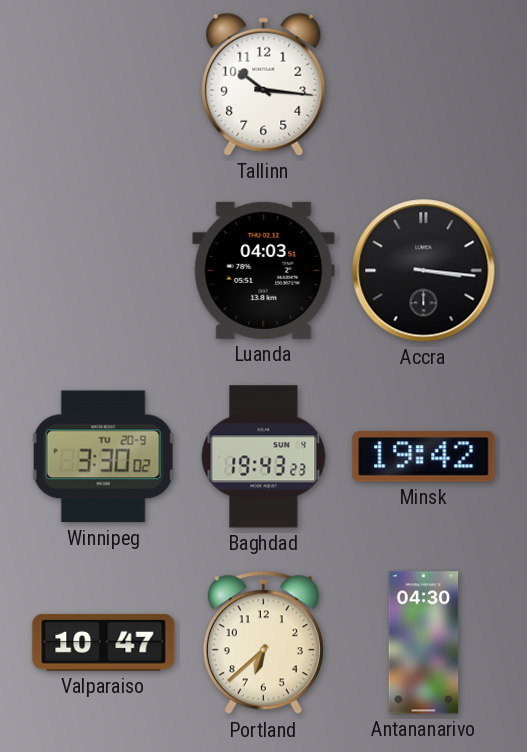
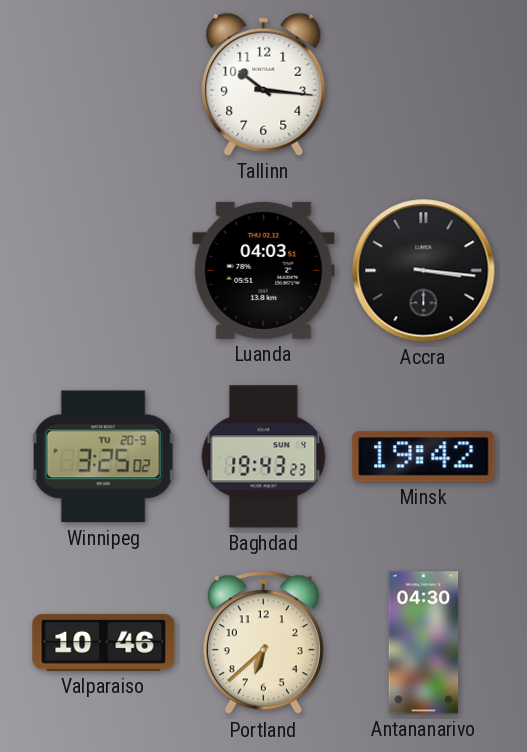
Winnipeg: 3:30 -> 3:25
Valparaiso: 10:47 -> 10:46
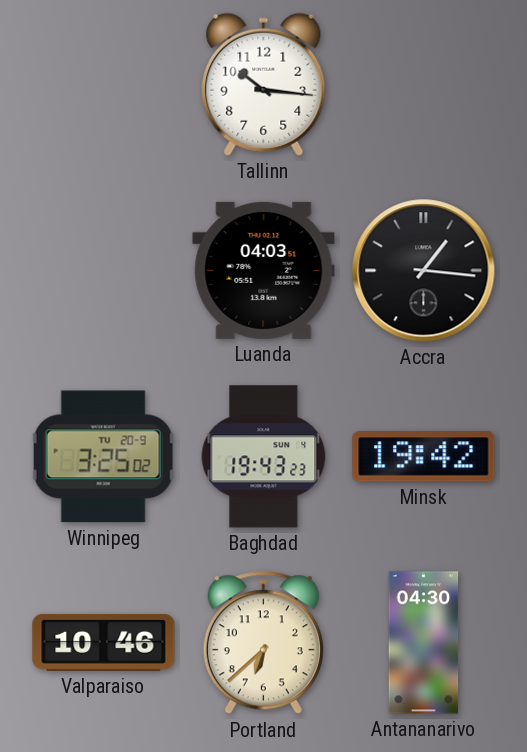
Accra: 3:16 -> 1:16
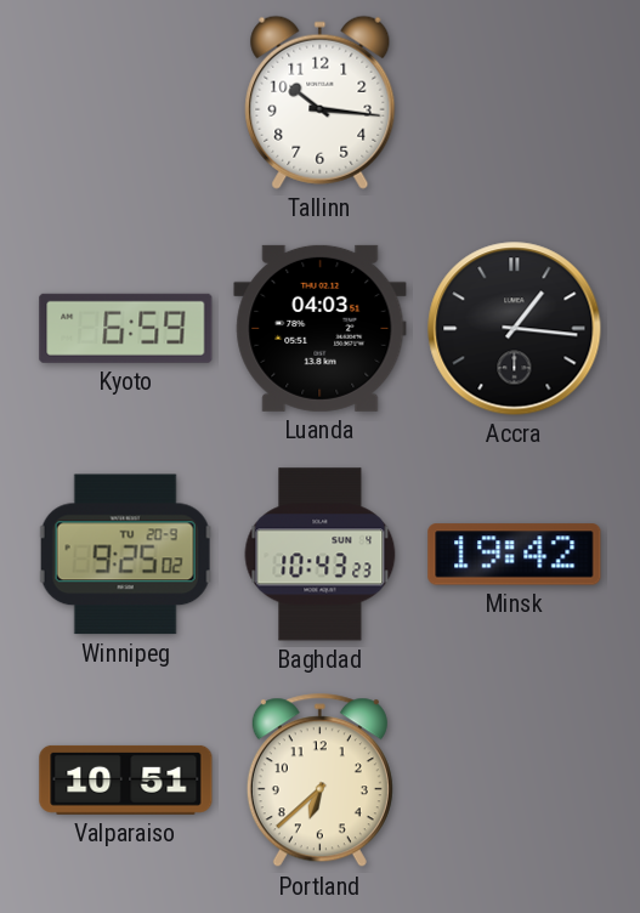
Kyoto: none -> 6:59
Winnipeg: 3:25 -> 9:25
Baghdad: 19:43 -> 10:43
Valparaiso: 10:46 -> 10:51
Antananarivo: 04:30 -> none
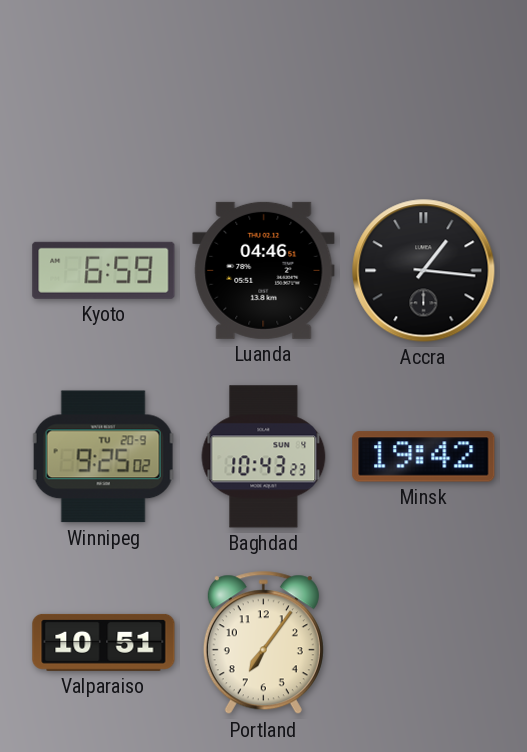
Tallinn: 10:16 -> none
Luanda: 04:03 -> 04:46
Portland: 6:38 -> 7:06
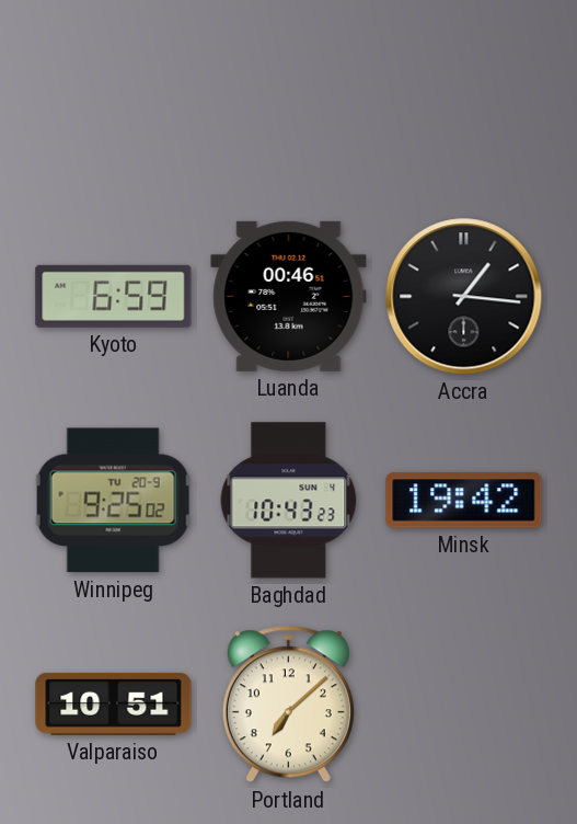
Luanda: 04:46 -> 00:46
Portland: 7:06 -> 7:08
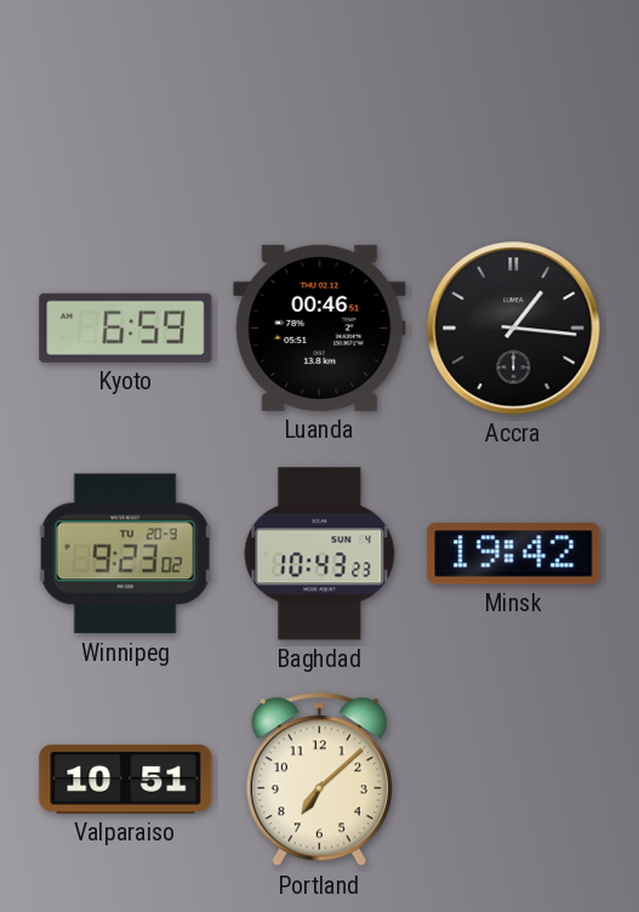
Winnipeg: 9:25 -> 9:23
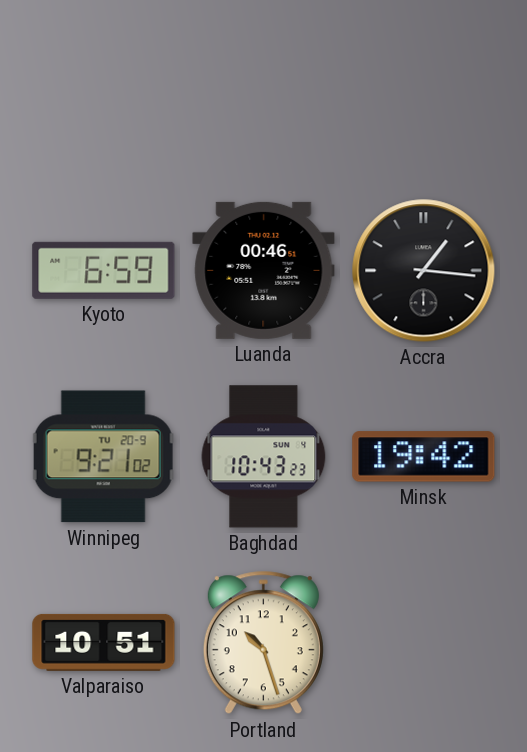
Winnipeg: 9:23 -> 9:21
Portland: 7:08 -> 10:27
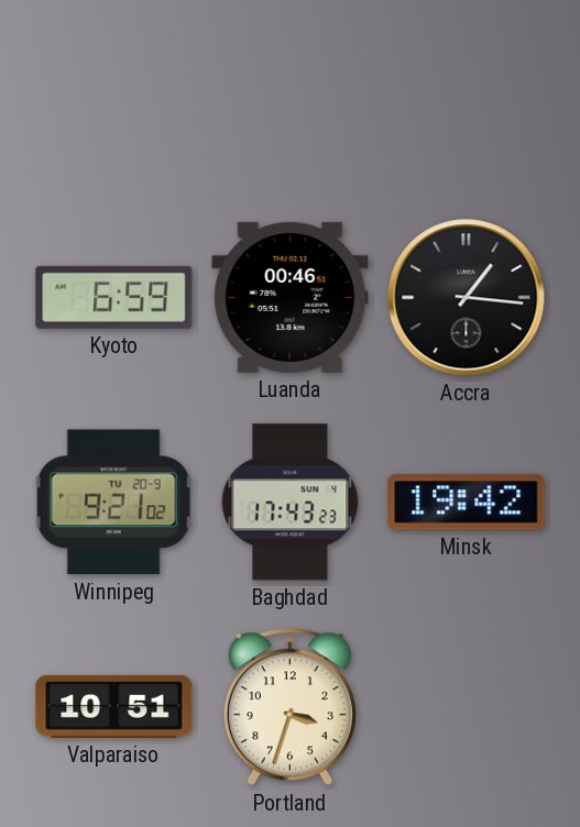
Baghdad: 10:43 -> 17:43
Portland: 10:27 -> 3:33
